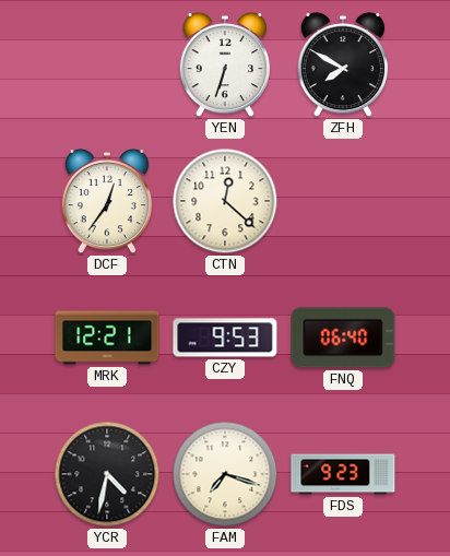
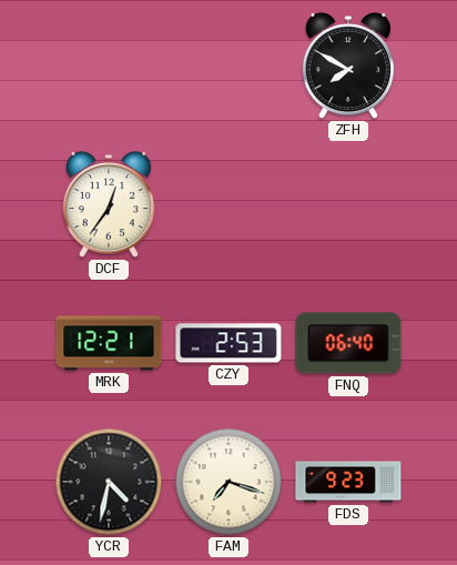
YEN: 6:33 -> none
CTN: 12:22 -> none
CZY: 9:53 -> 2:53
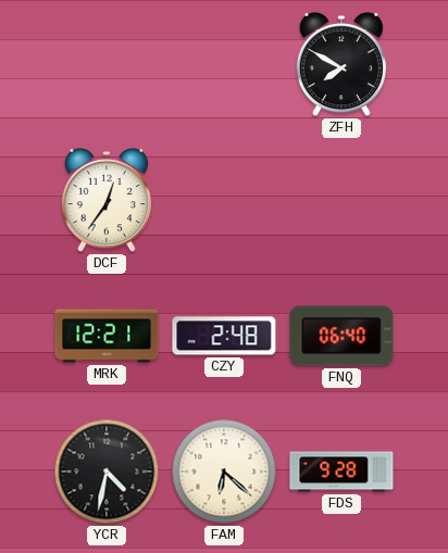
CZY: 2:53 -> 2:48
FAM: 7:18 -> 6:22
FDS: 9:23 -> 9:28
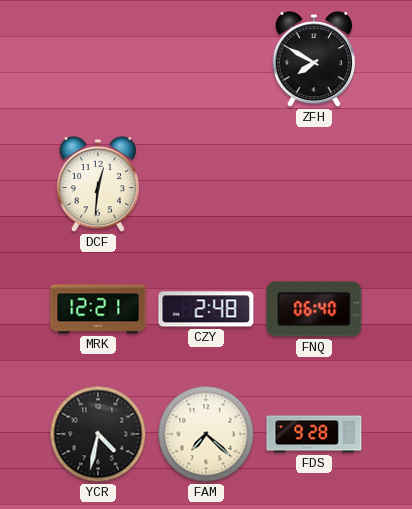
DCF: 12:36 -> 12:31
FAM: 6:22 -> 7:22
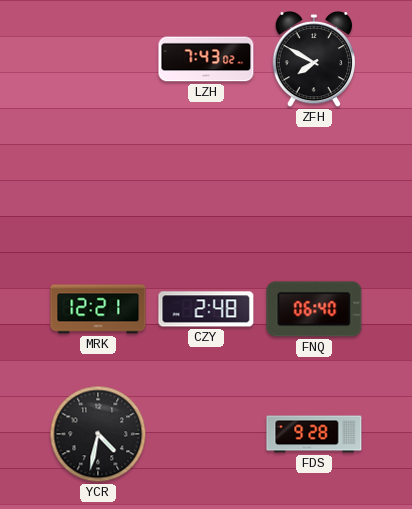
LZH: none -> 7:43
DCF: 12:31 -> none
FAM: 7:22 -> none
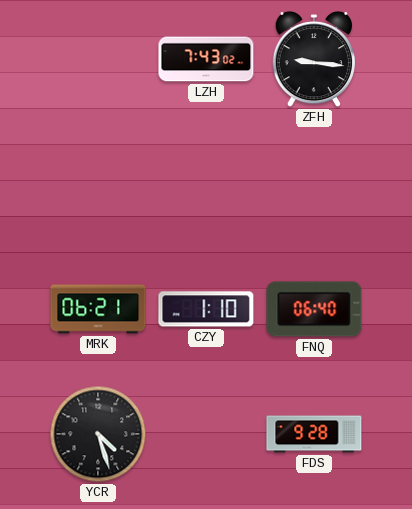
ZFH: 7:50 -> 9:16
MRK: 12:21 -> 06:21
CZY: 2:48 -> 1:10
YCR: 4:32 -> 4:27
